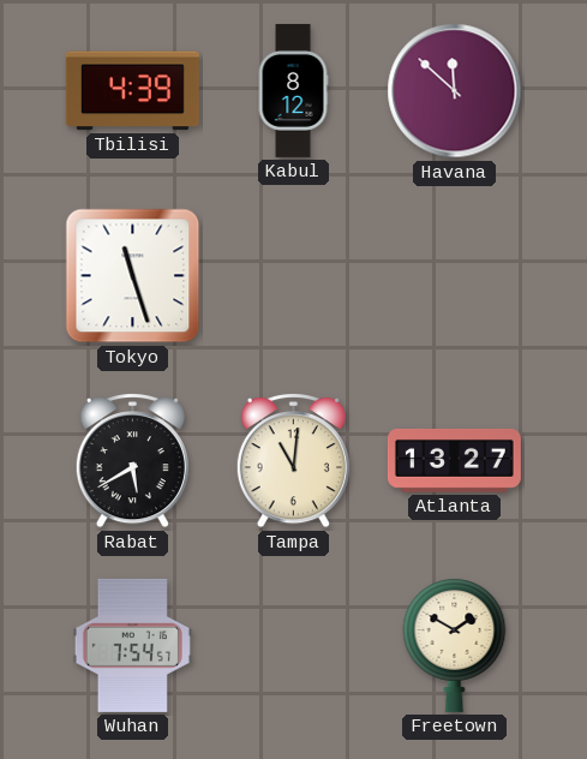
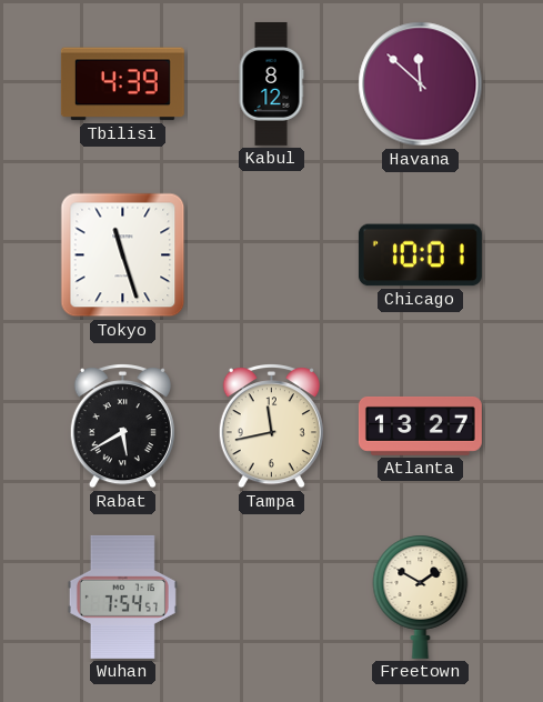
Chicago: none -> 10:01
Tampa: 11:01 -> 11:43
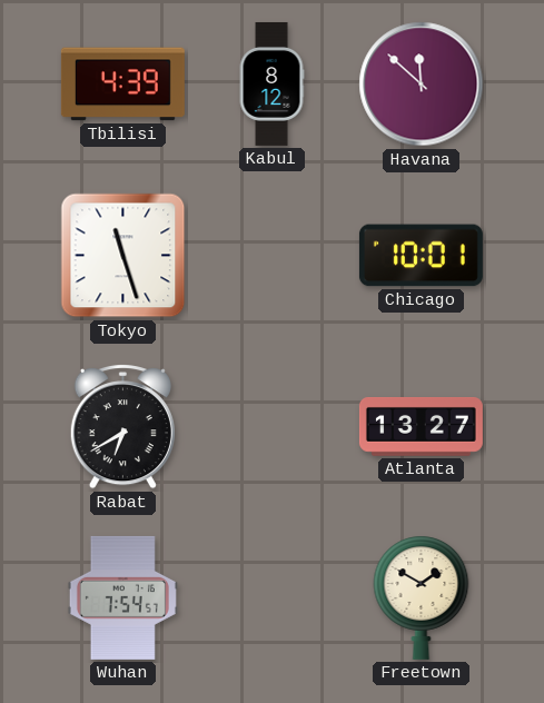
Rabat: 5:40 -> 6:40
Tampa: 11:43 -> none
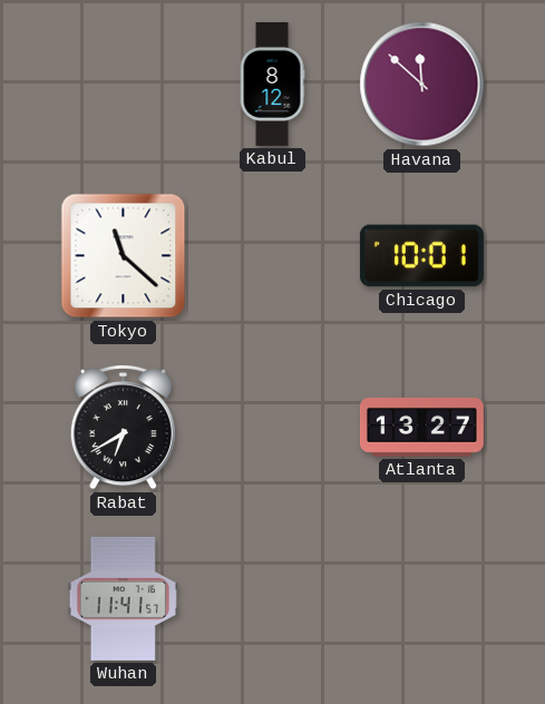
Tbilisi: 4:39 -> none
Tokyo: 11:27 -> 11:22
Wuhan: 7:54 -> 11:41
Freetown: 1:50 -> none
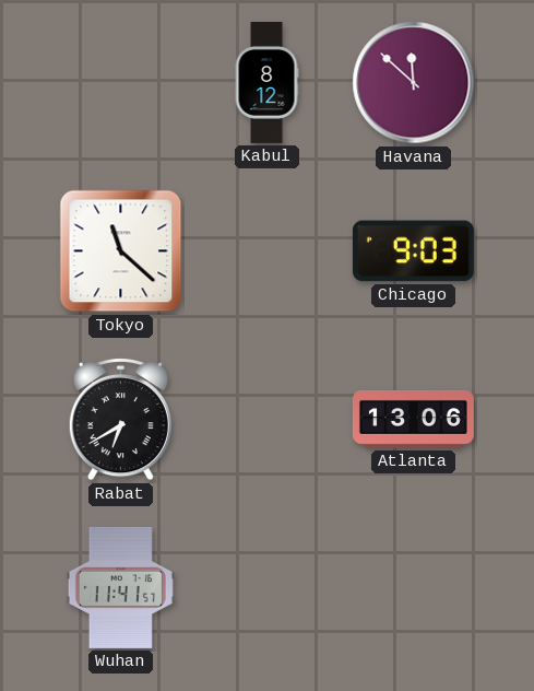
Chicago: 10:01 -> 9:03
Atlanta: 13:27 -> 13:06
